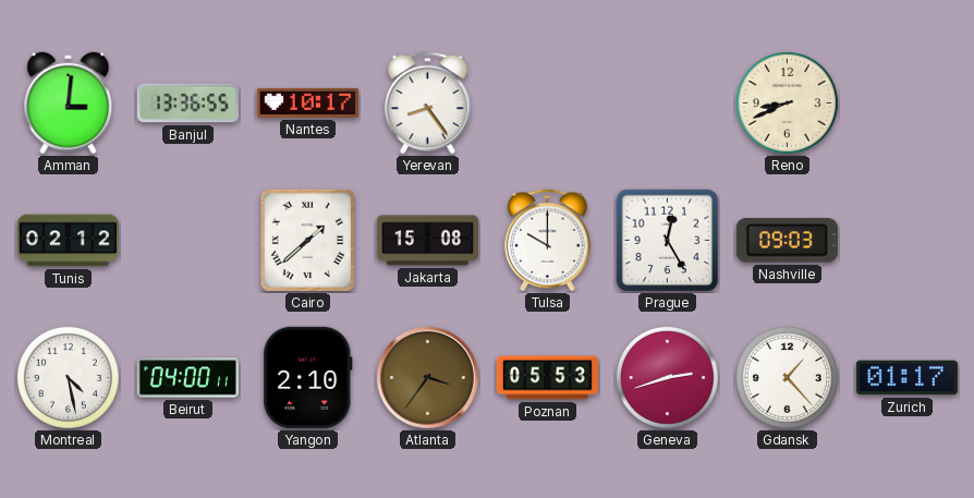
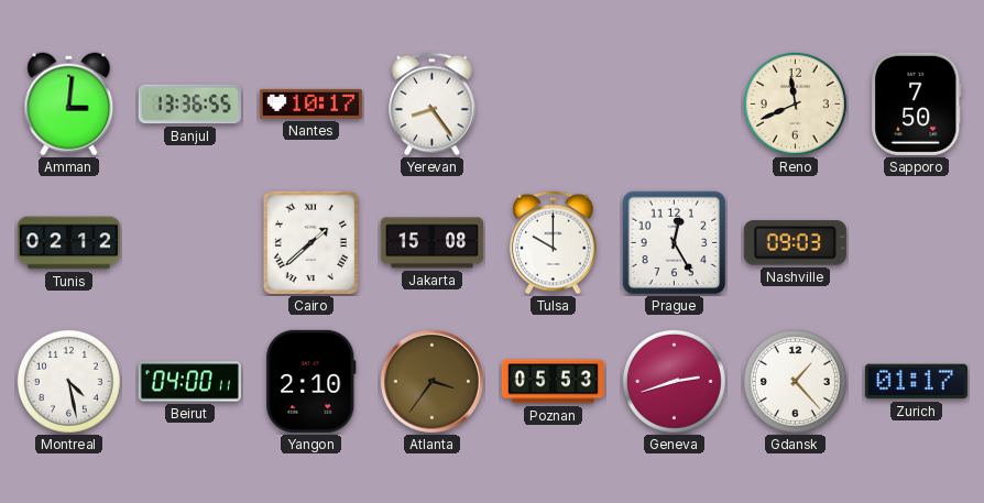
Reno: 8:41 -> 11:41
Sapporo: none -> 7:50
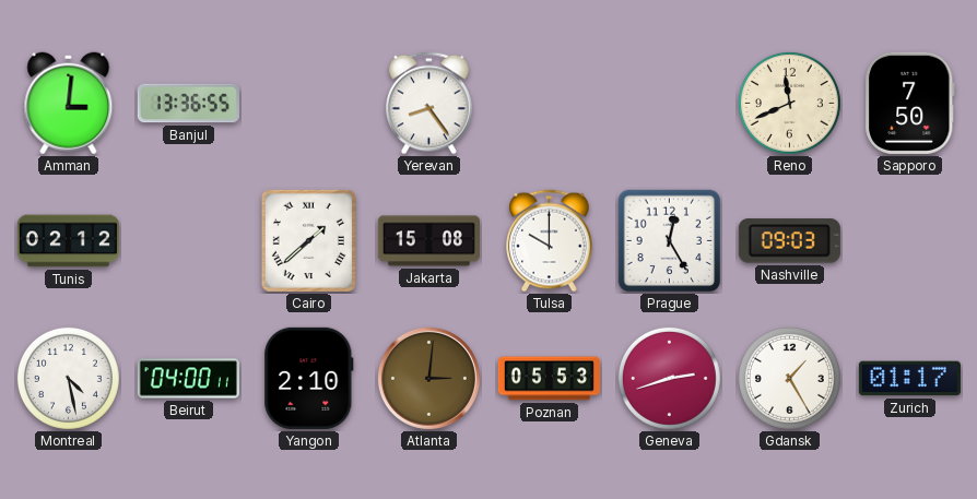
Nantes: 10:17 -> none
Atlanta: 3:36 -> 3:01
Gdansk: 1:23 -> 1:25
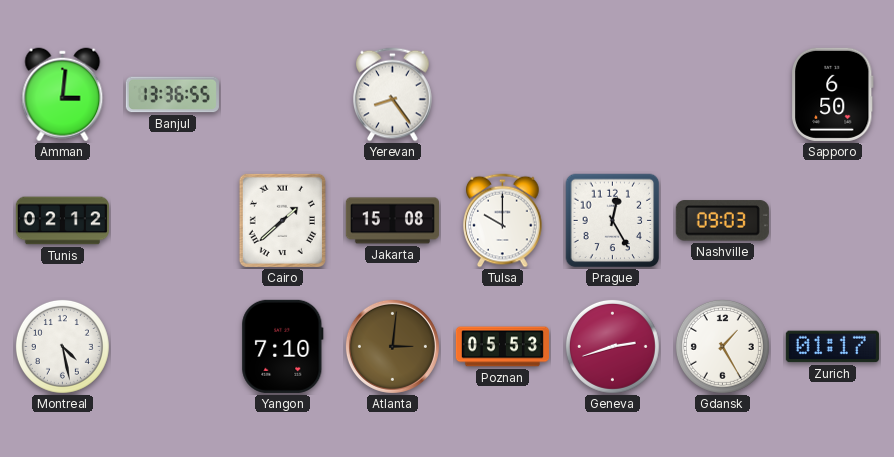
Reno: 11:41 -> none
Sapporo: 7:50 -> 6:50
Beirut: 04:00 -> none
Yangon: 2:10 -> 7:10
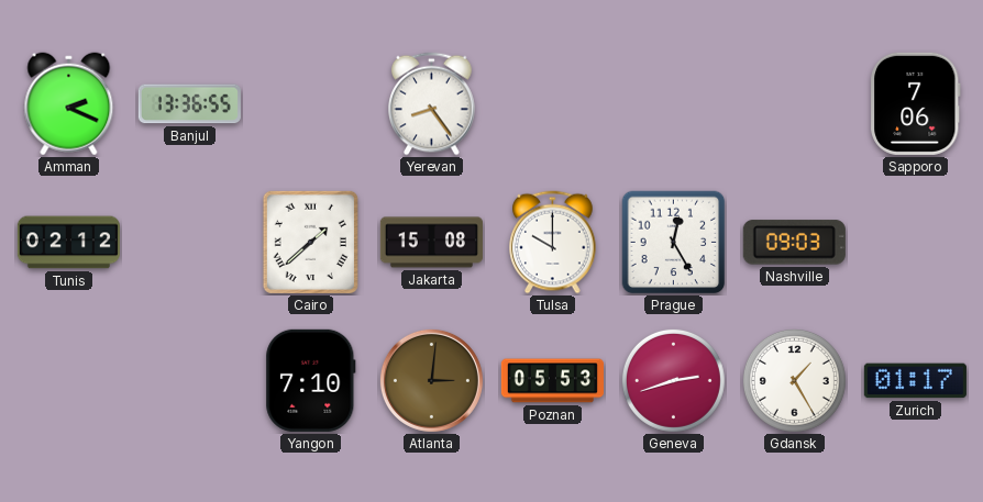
Amman: 3:01 -> 2:19
Sapporo: 6:50 -> 7:06
Montreal: 4:28 -> none
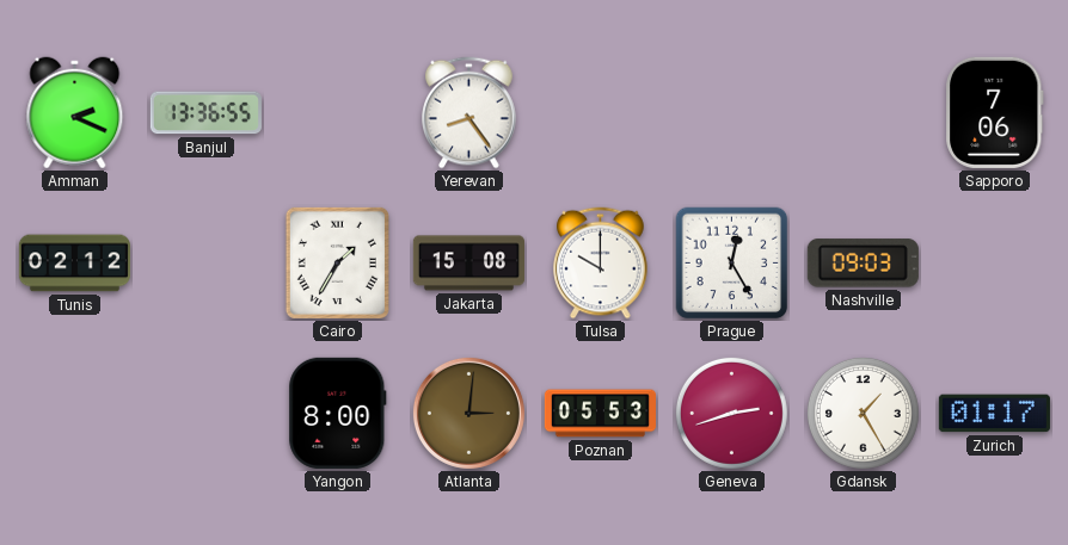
Cairo: 1:38 -> 1:35
Yangon: 7:10 -> 8:00
